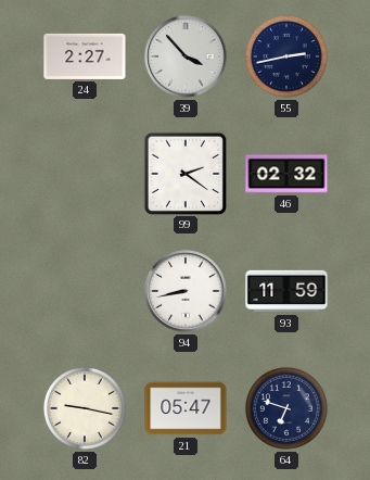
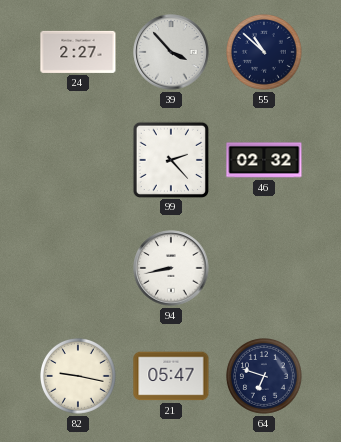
55: 2:43 -> 10:52
99: 2:21 -> 2:23
93: 11:59 -> none
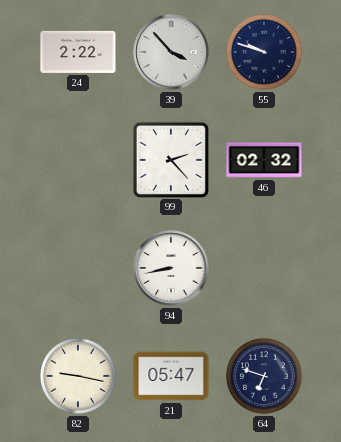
24: 2:27 -> 2:22
55: 10:52 -> 9:48
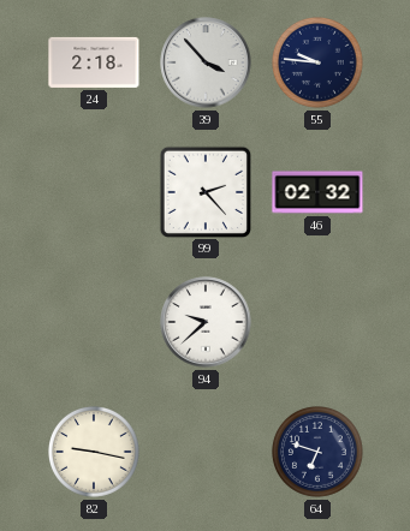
24: 2:22 -> 2:18
55: 9:48 -> 9:46
94: 8:43 -> 9:38
21: 05:47 -> none
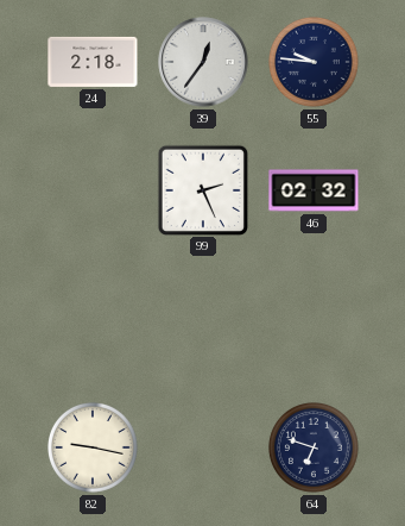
39: 3:53 -> 12:36
99: 2:23 -> 2:26
94: 9:38 -> none
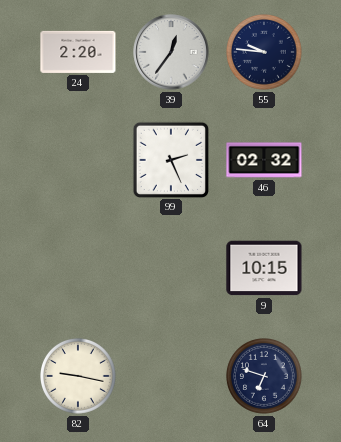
24: 2:18 -> 2:20
9: none -> 10:15
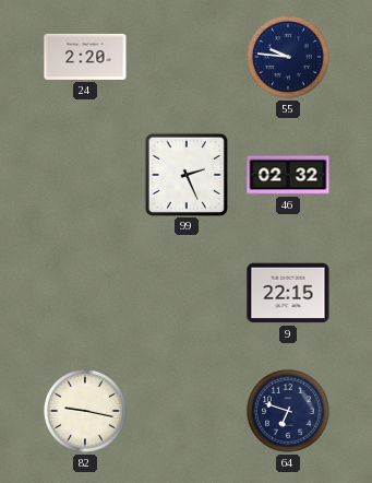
39: 12:36 -> none
9: 10:15 -> 22:15
